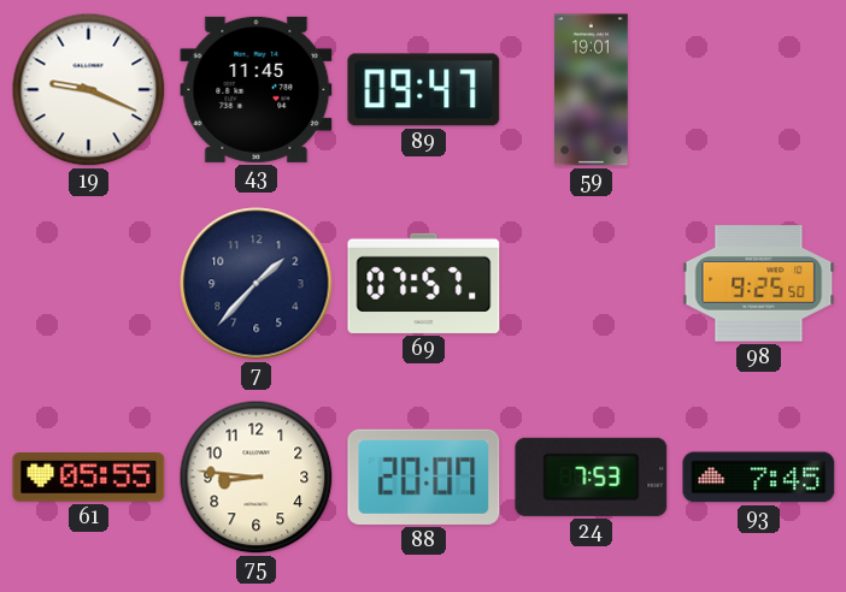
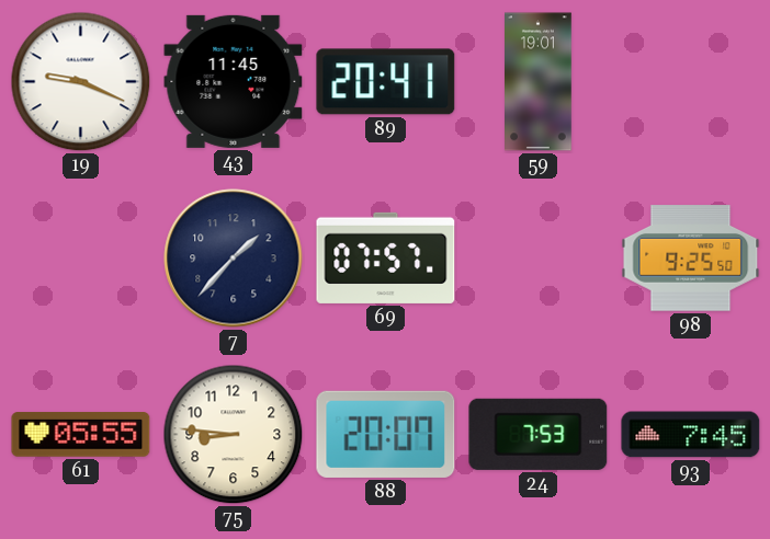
89: 09:47 -> 20:41
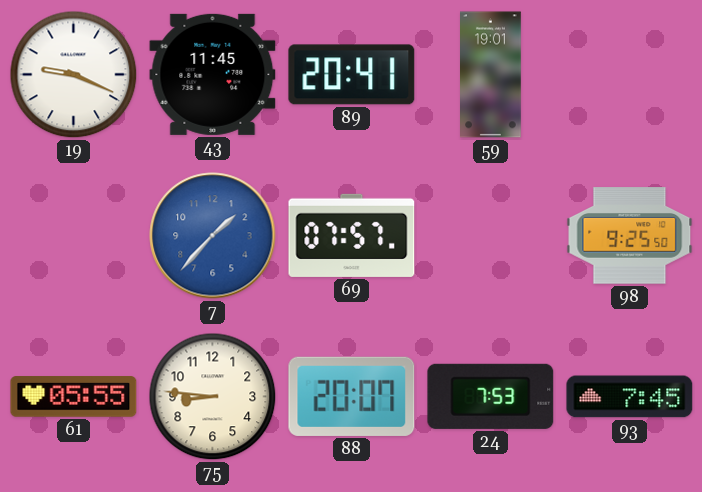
7 dial: navy -> blue
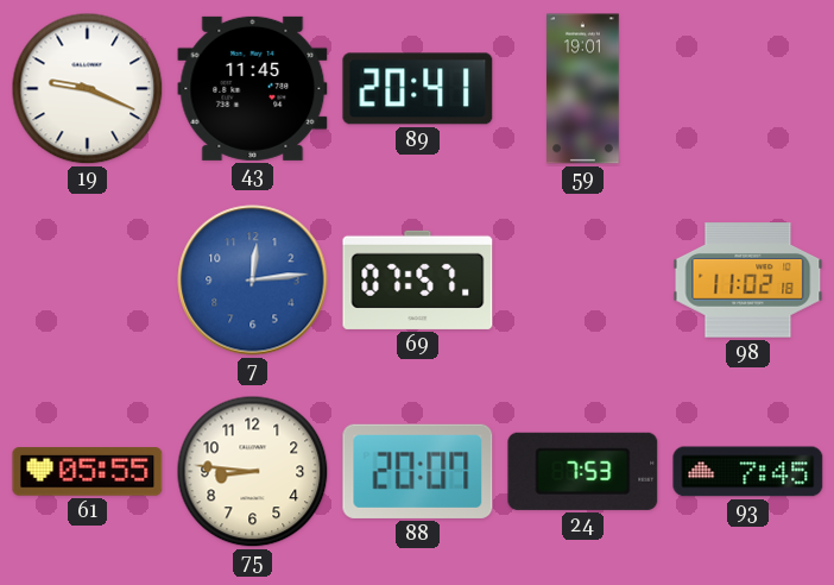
7: 1:37 -> 12:14
98: 9:25 -> 11:02
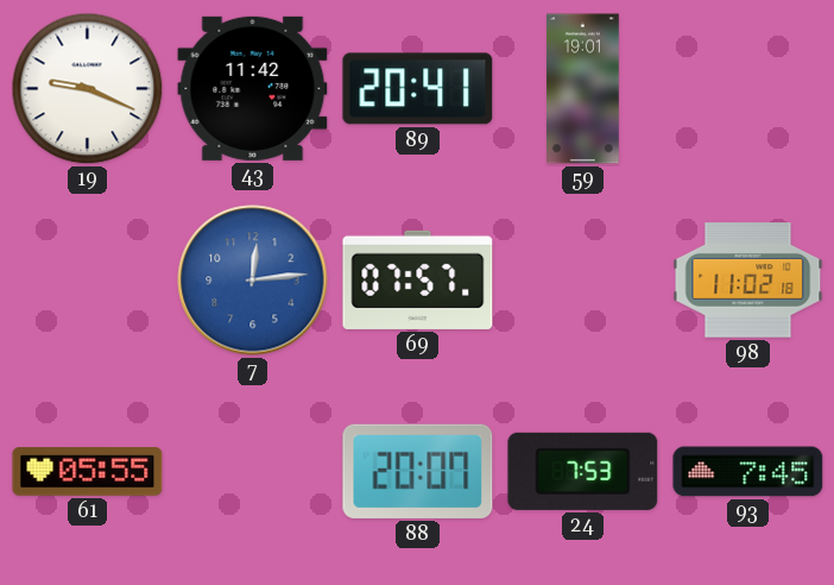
43: 11:45 -> 11:42
75: 8:46 -> none
